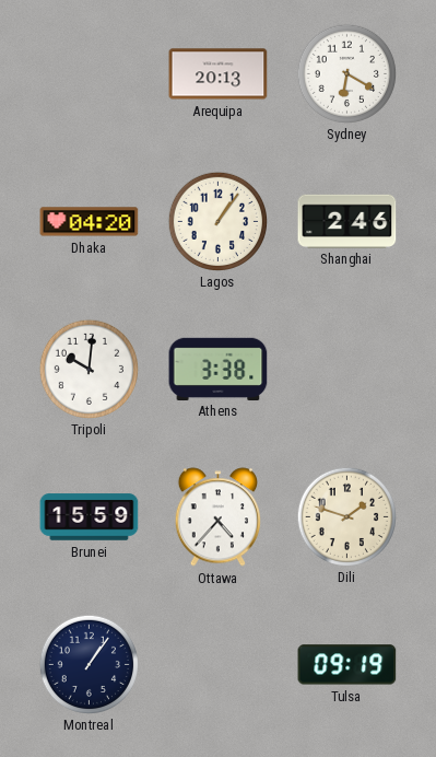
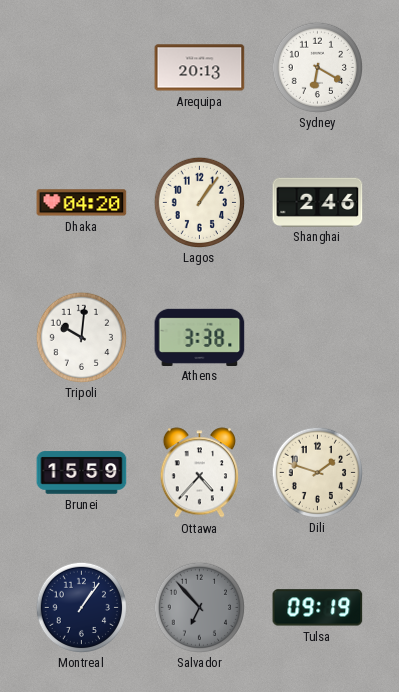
Salvador: none -> 6:53
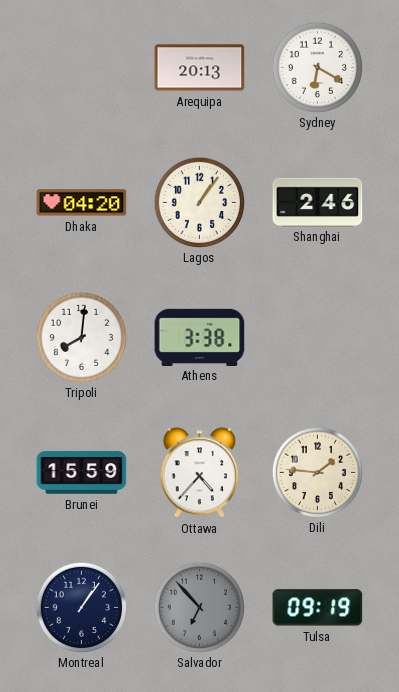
Tripoli: 10:01 -> 8:01
Dili: 1:48 -> 1:46
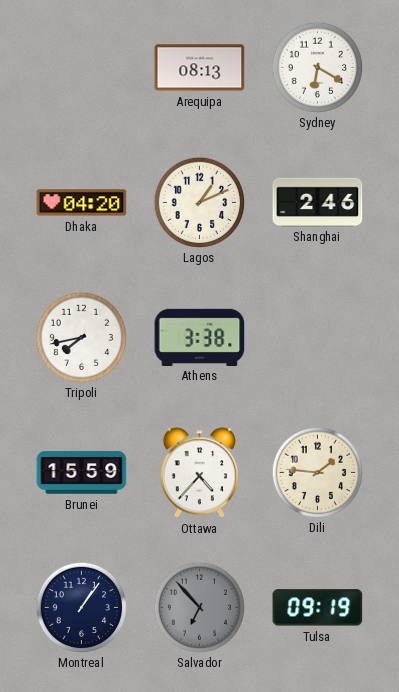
Arequipa: 20:13 -> 08:13
Lagos: 1:06 -> 1:11
Tripoli: 8:01 -> 7:43
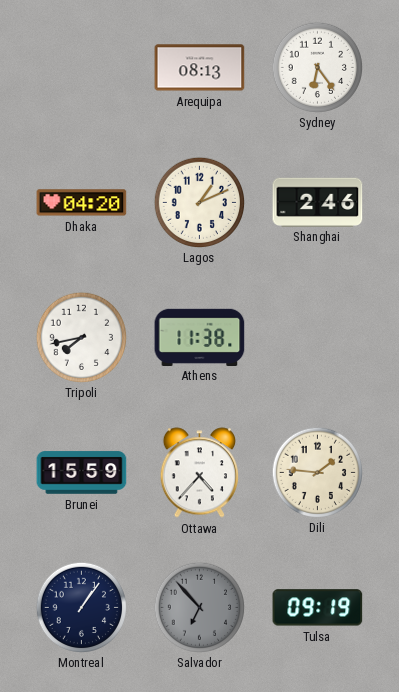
Sydney: 6:20 -> 6:24
Athens: 3:38 -> 11:38
